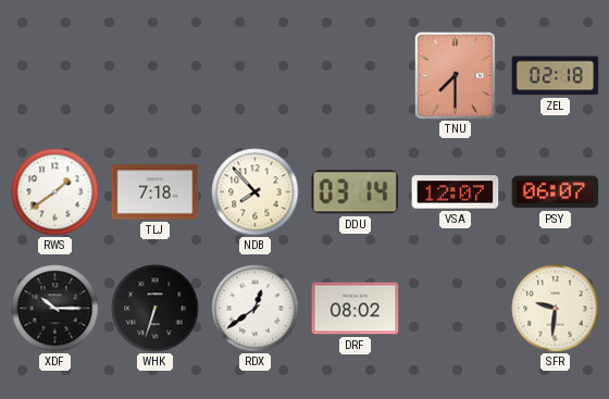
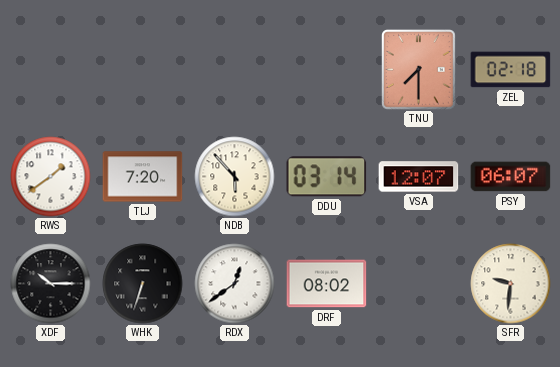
TLJ: 7:18 -> 7:20
NDB: 7:53 -> 5:53
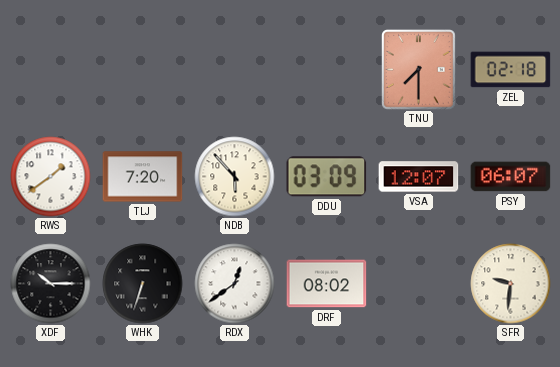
DDU: 03:14 -> 03:09
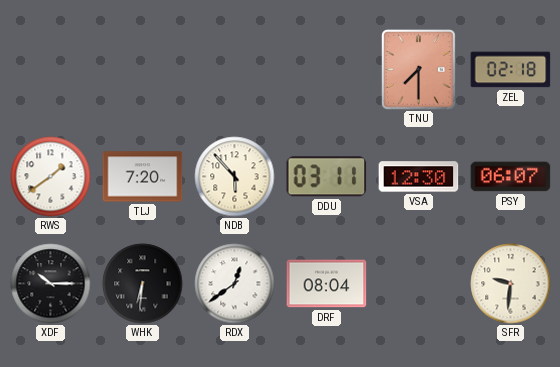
DDU: 03:09 -> 03:11
VSA: 12:07 -> 12:30
WHK: 6:33 -> 6:31
DRF: 08:02 -> 08:04
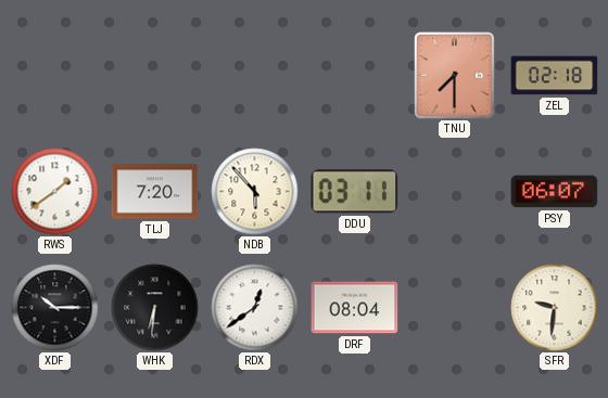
VSA: 12:30 -> none
